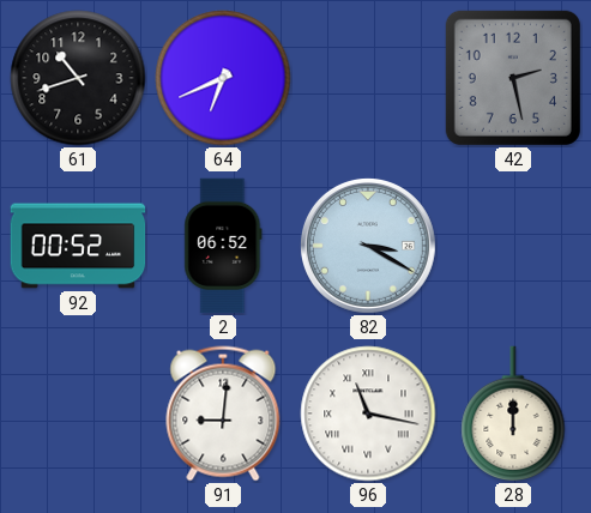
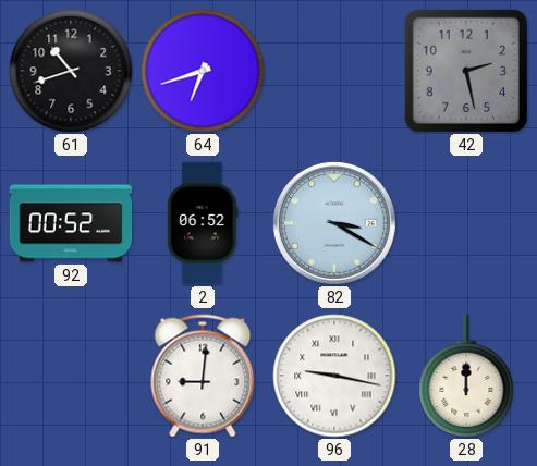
64: 6:41 -> 6:42
96: 11:17 -> 9:17
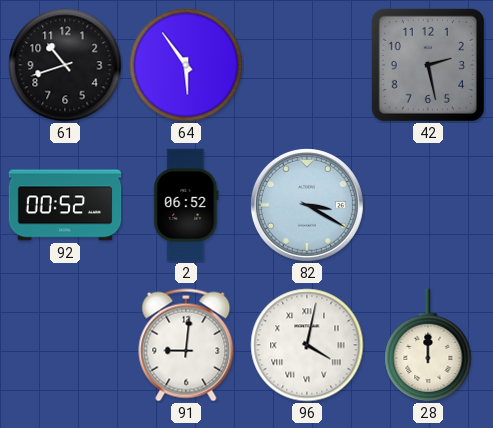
64: 6:42 -> 5:54
96: 9:17 -> 4:02
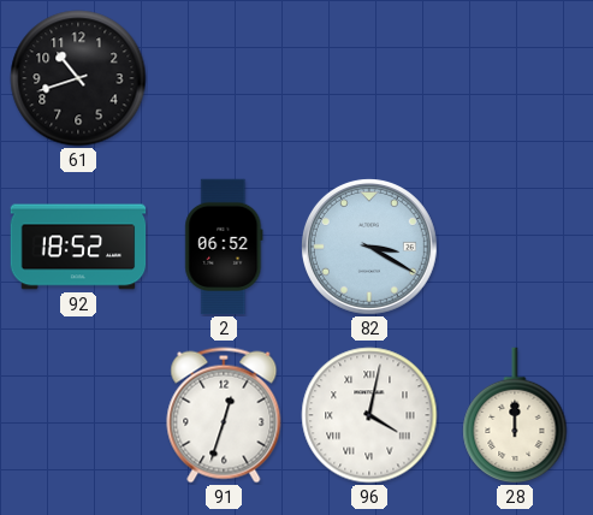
64: 5:54 -> none
42: 2:28 -> none
92: 00:52 -> 18:52
91: 9:01 -> 12:33
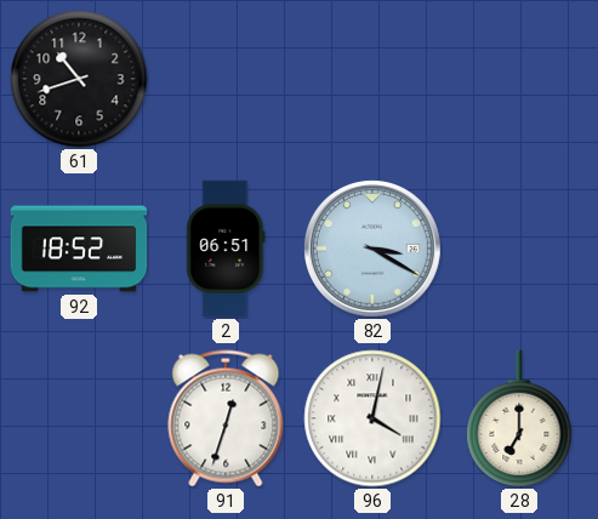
2: 06:52 -> 06:51
28: 12:00 -> 7:00
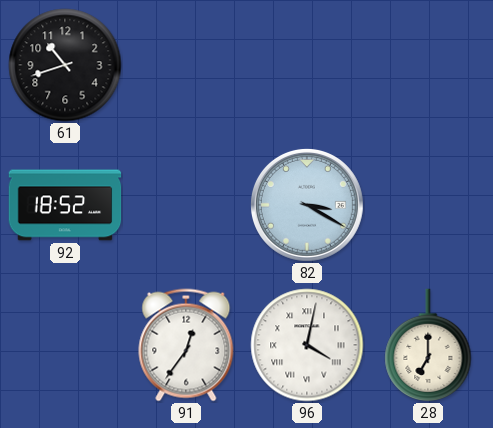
2: 06:51 -> none
91: 12:33 -> 12:36
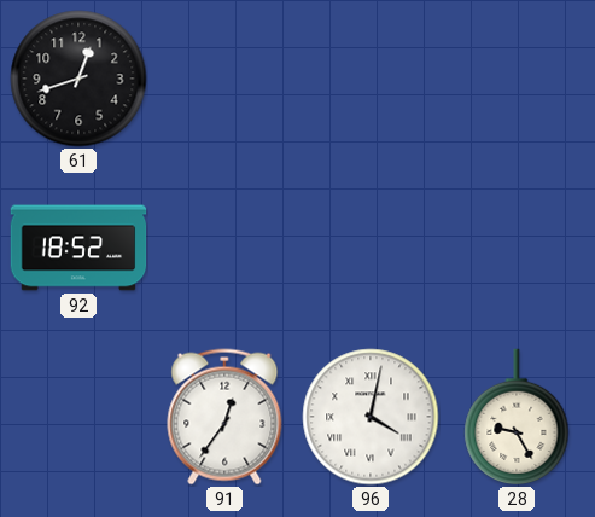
61: 10:42 -> 12:42
82: 3:20 -> none
28: 7:00 -> 9:25
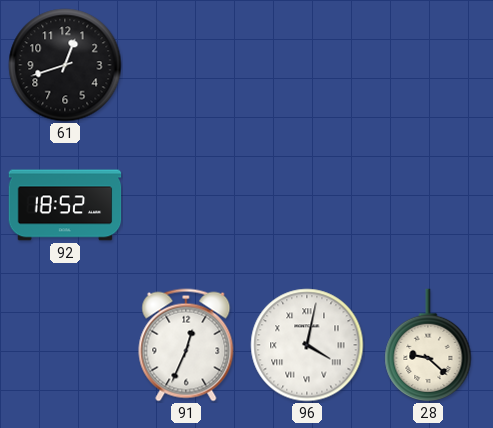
91: 12:36 -> 12:34
28: 9:25 -> 9:22
